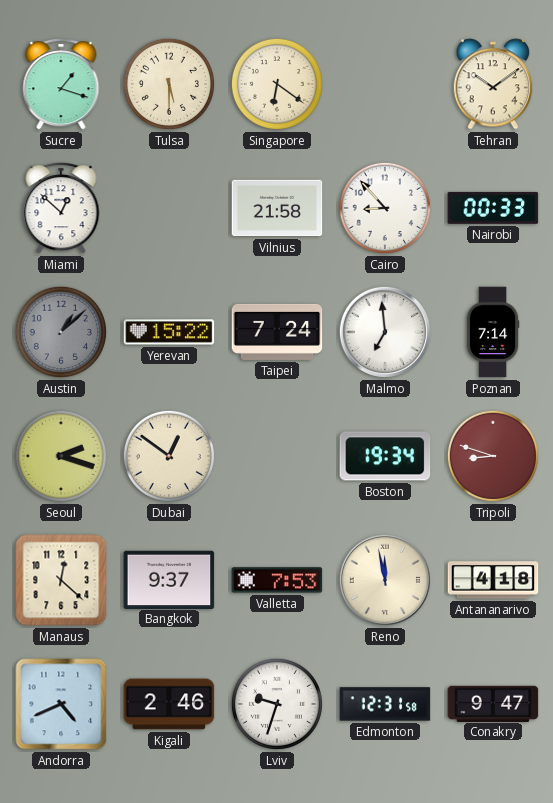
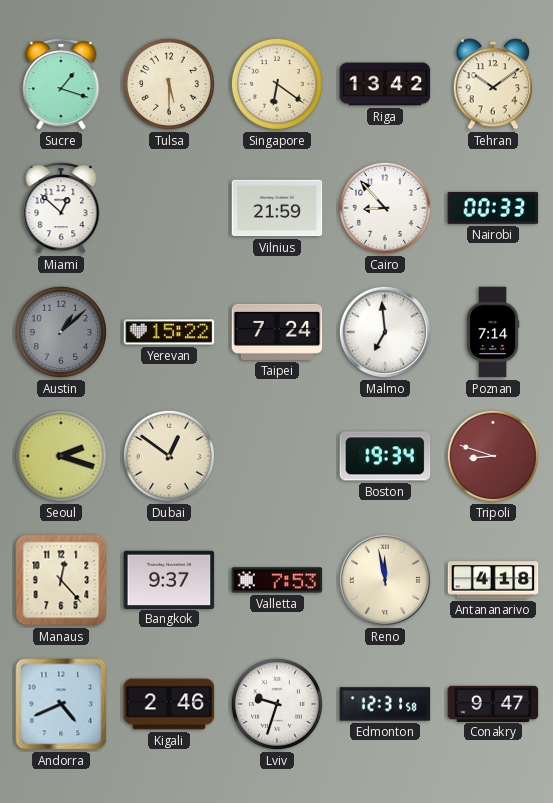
Riga: none -> 13:42
Vilnius: 21:58 -> 21:59
Manaus: 12:22 -> 12:23
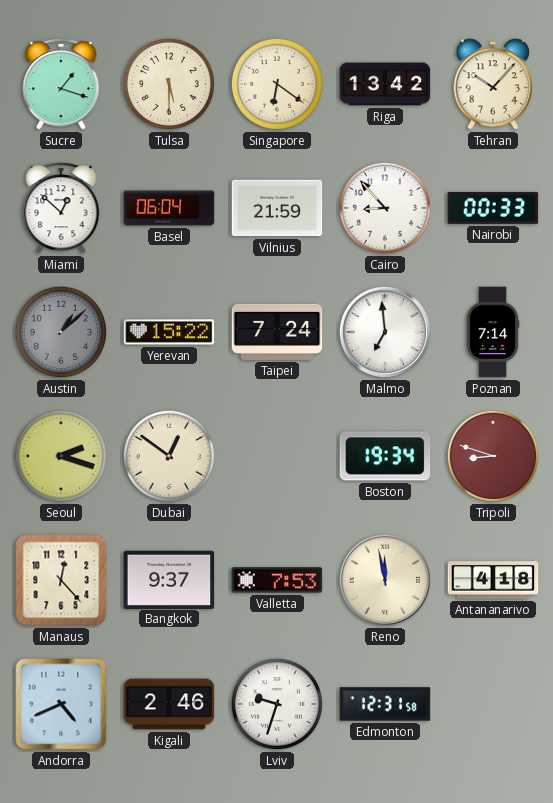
Tehran: 10:09 -> 10:07
Basel: none -> 06:04
Conakry: 9:47 -> none
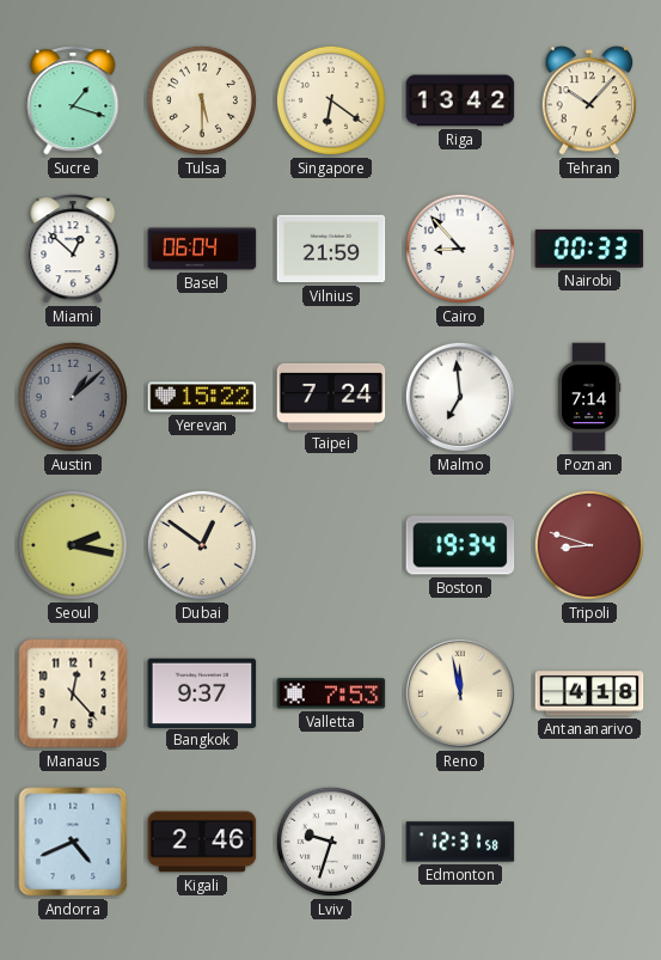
Seoul: 2:18 -> 2:17
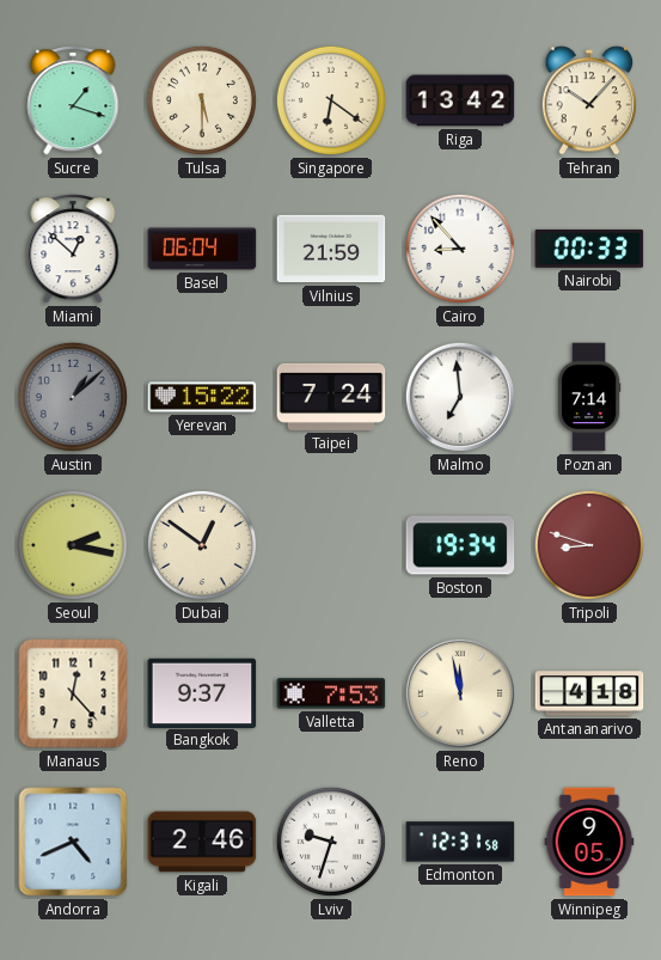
Winnipeg: none -> 9:05
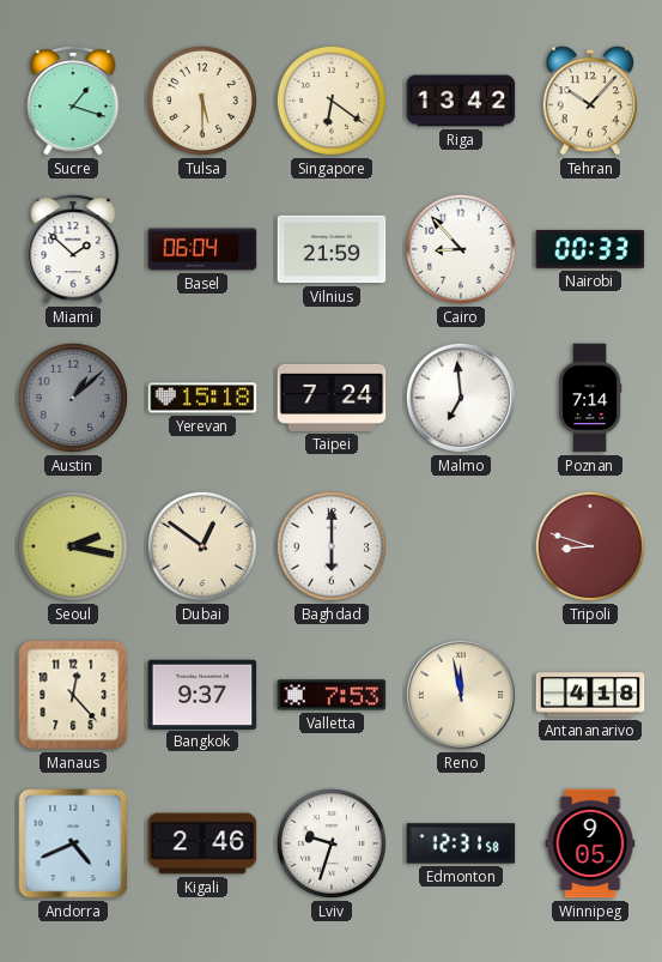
Miami: 12:52 -> 1:52
Yerevan: 15:22 -> 15:18
Baghdad: none -> 6:00
Boston: 19:34 -> none
